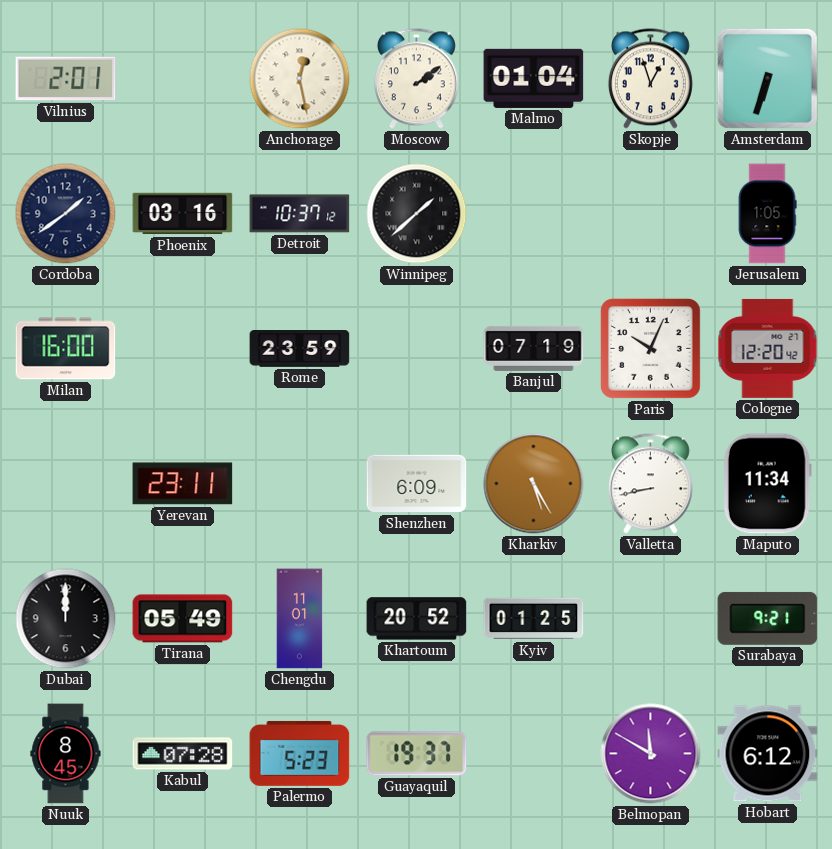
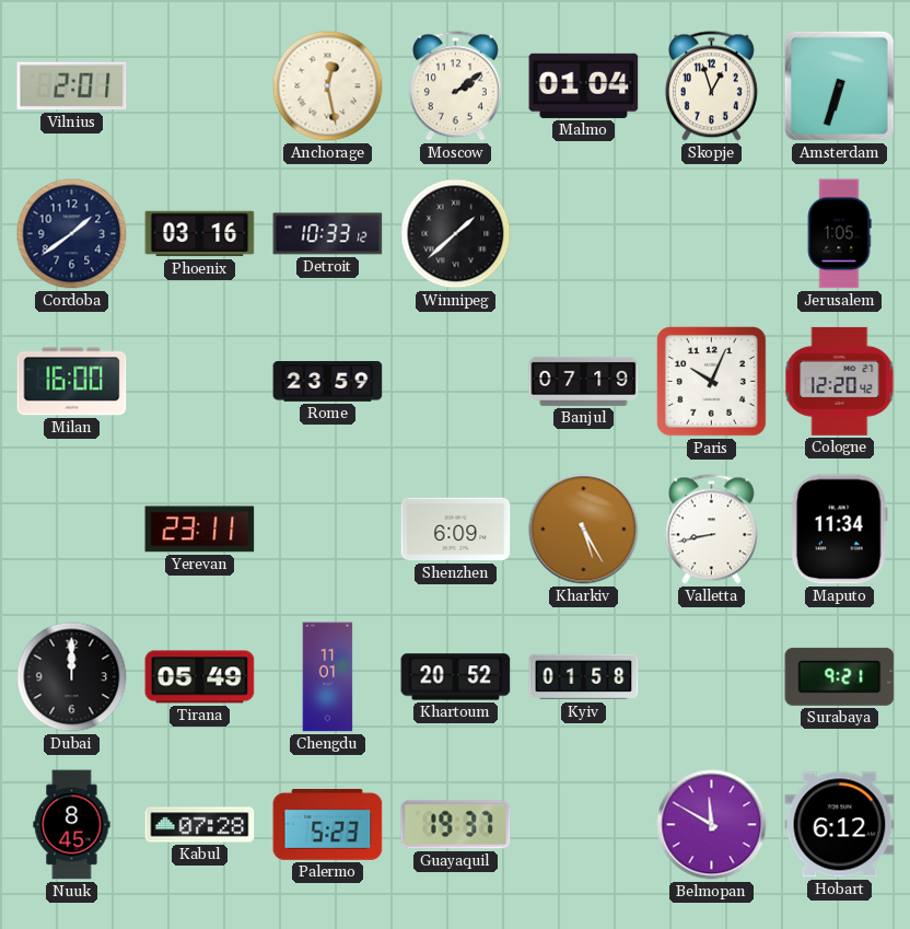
Detroit: 10:37 -> 10:33
Kyiv: 01:25 -> 01:58
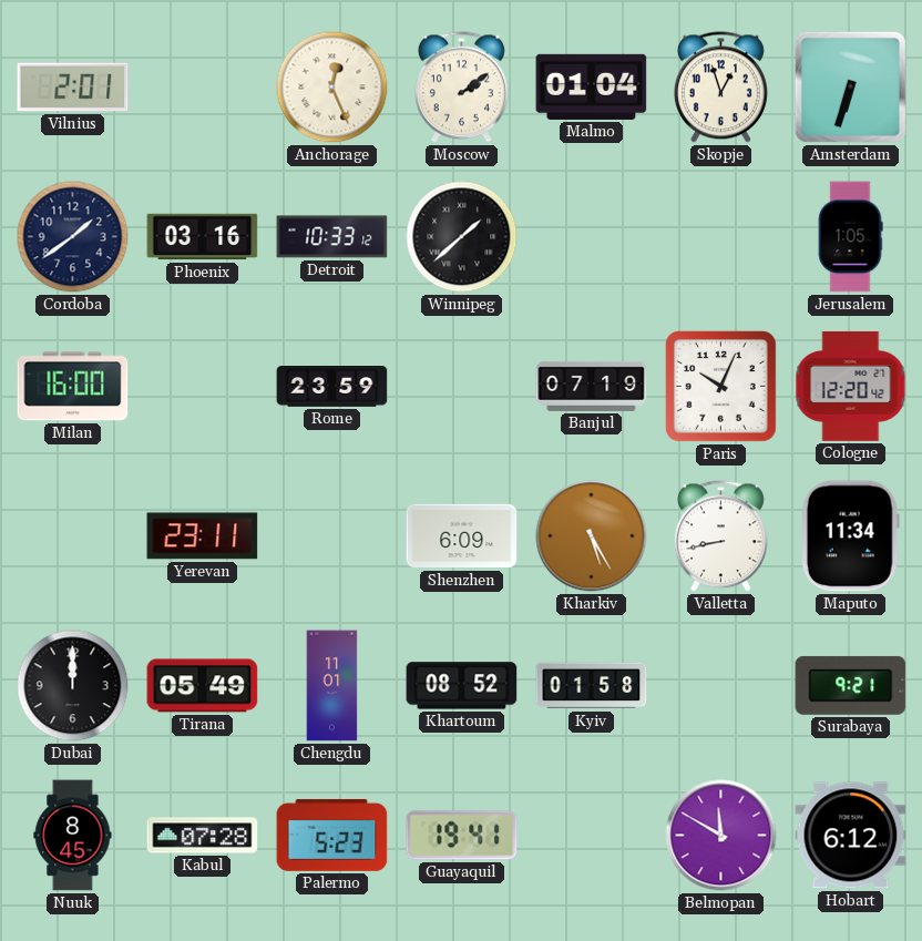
Anchorage: 12:28 -> 12:26
Khartoum: 20:52 -> 08:52
Guayaquil: 19:37 -> 19:41
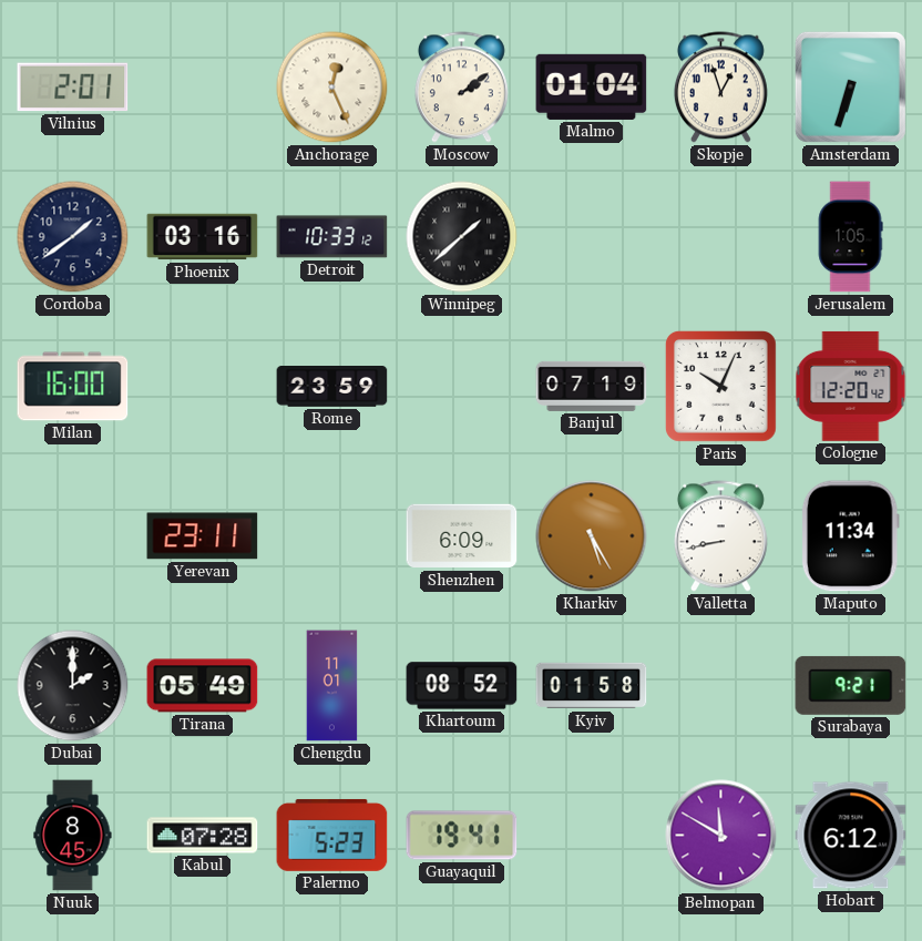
Dubai: 12:00 -> 2:00
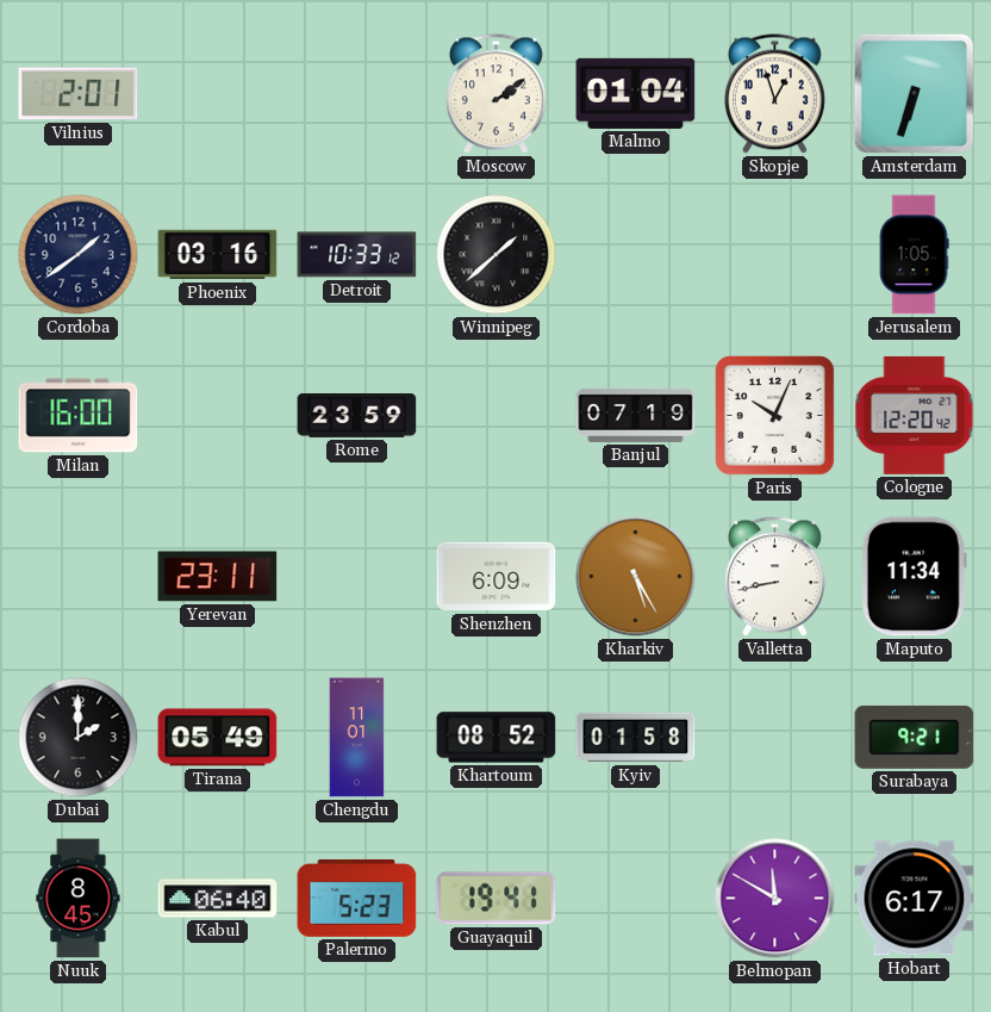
Anchorage: 12:26 -> none
Kabul: 07:28 -> 06:40
Hobart: 6:12 -> 6:17
